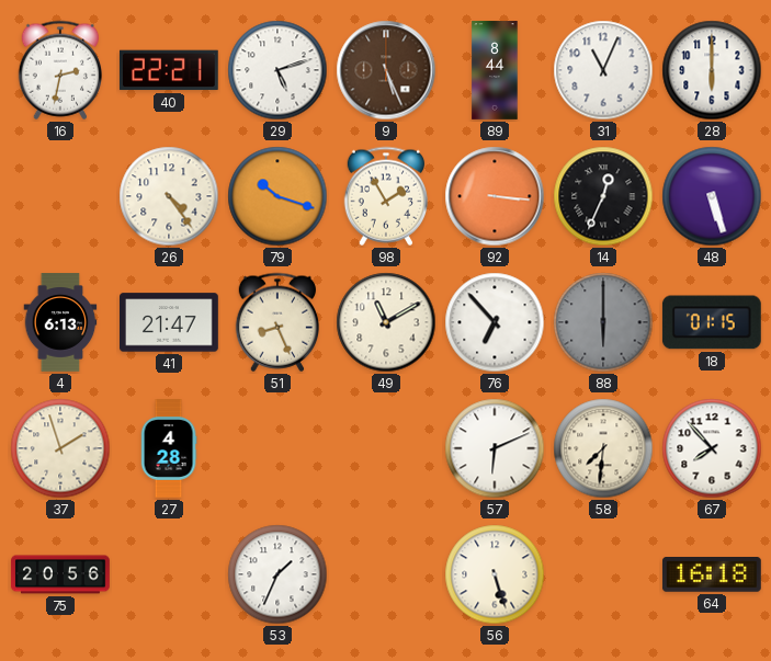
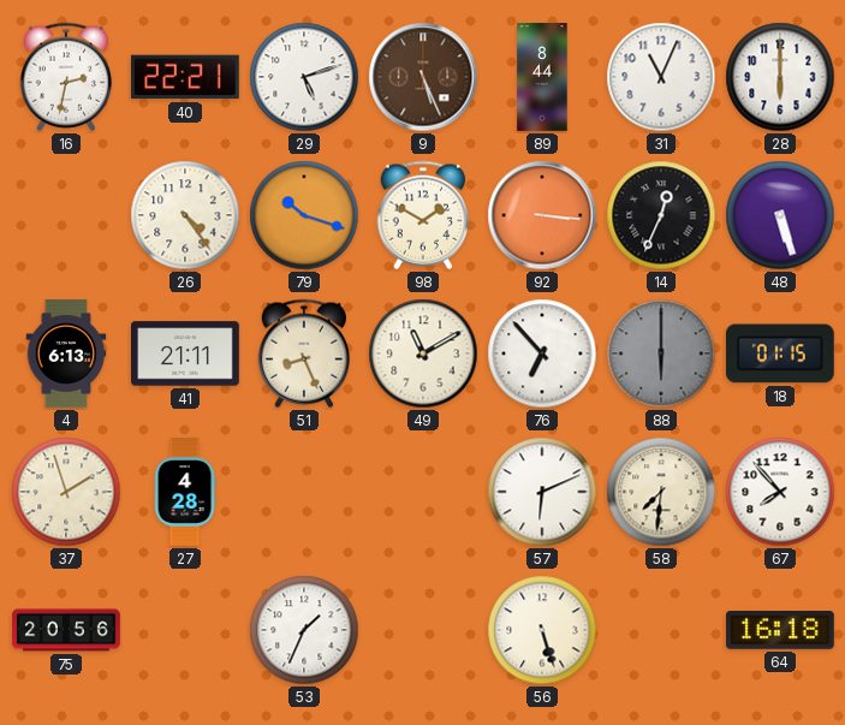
98: 1:55 -> 1:50
41: 21:47 -> 21:11
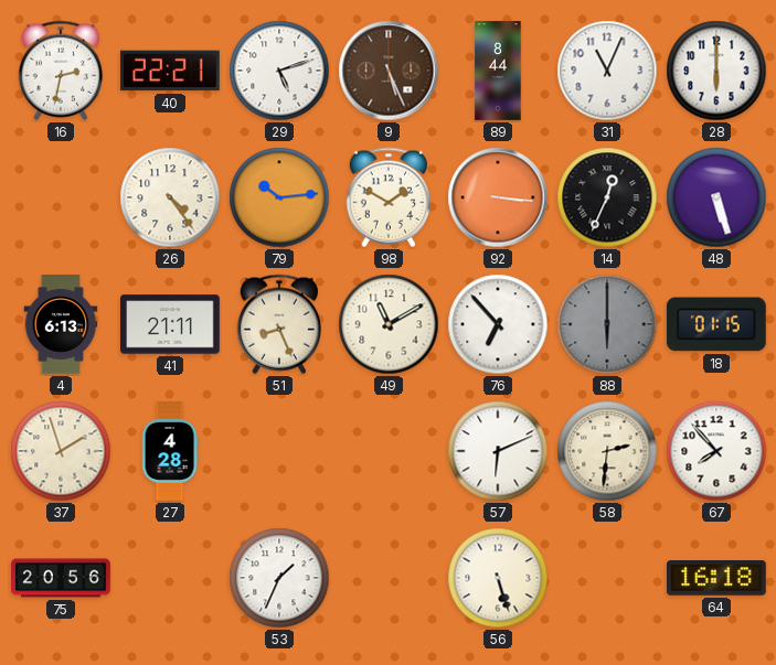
79: 10:18 -> 10:14
58: 7:31 -> 2:31
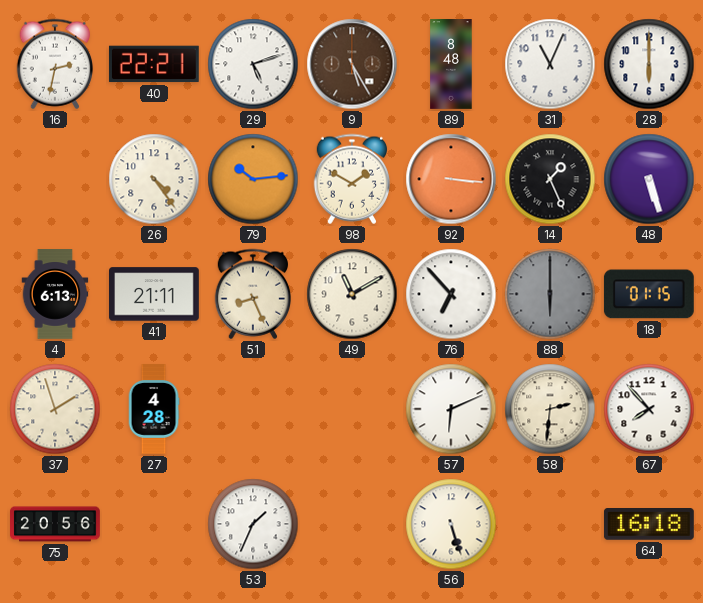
9: 5:26 -> 5:25
89: 8:44 -> 8:48
14: 12:34 -> 1:26
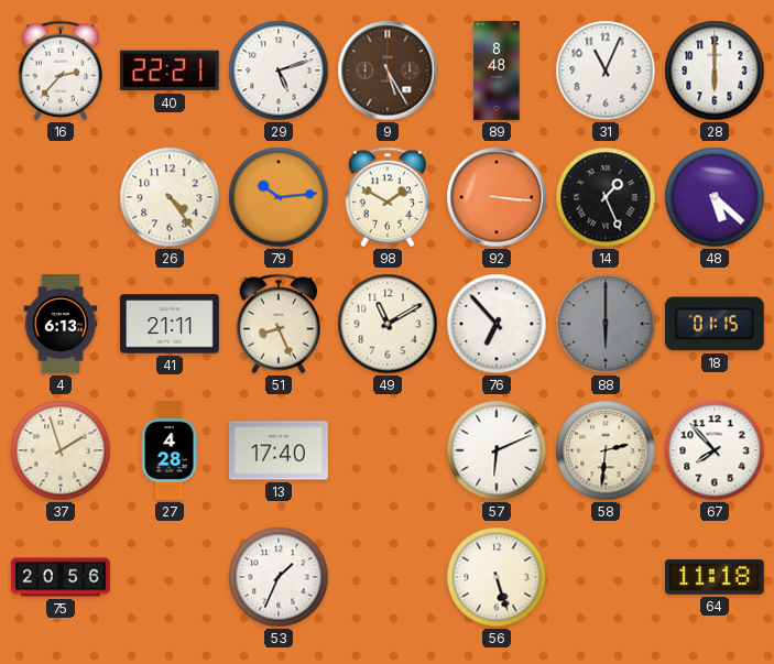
16: 2:32 -> 2:37
48: 5:27 -> 5:22
13: none -> 17:40
64: 16:18 -> 11:18
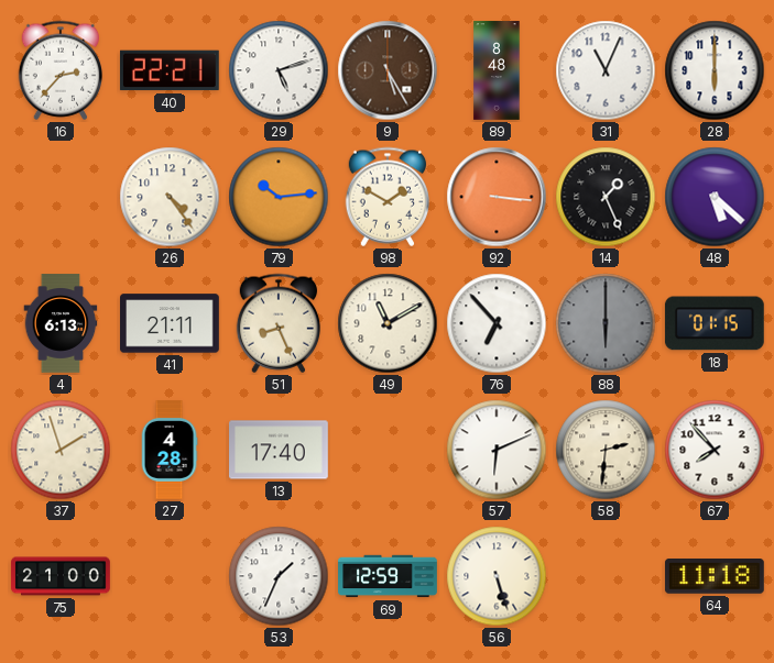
75: 20:56 -> 21:00
69: none -> 12:59
